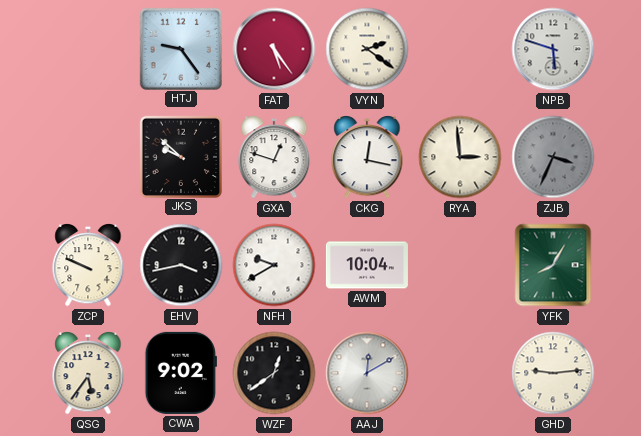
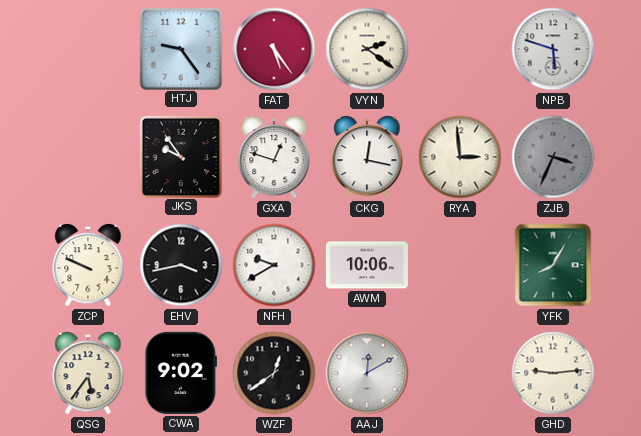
JKS: 9:52 -> 9:54
AWM: 10:04 -> 10:06
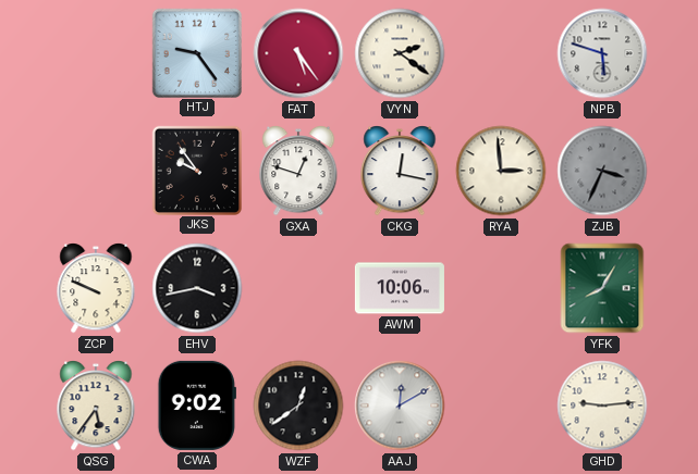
NFH: 9:40 -> none
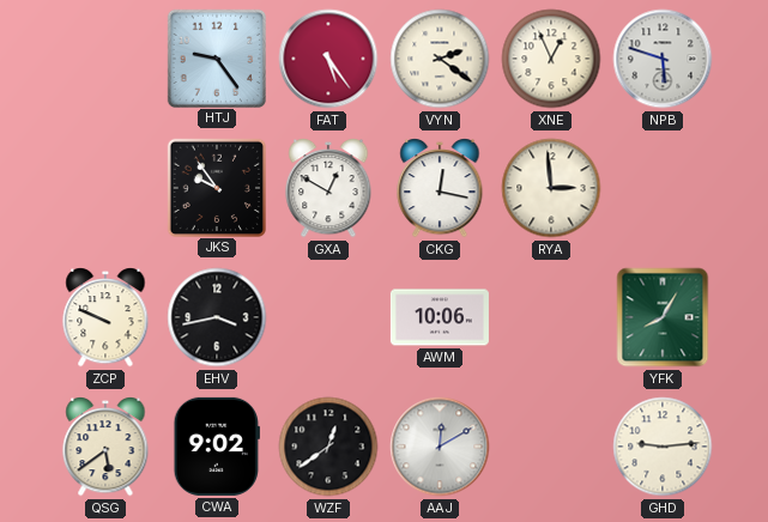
XNE: none -> 12:56
GXA: 12:48 -> 12:50
ZJB: 3:34 -> none
QSG: 5:36 -> 5:39
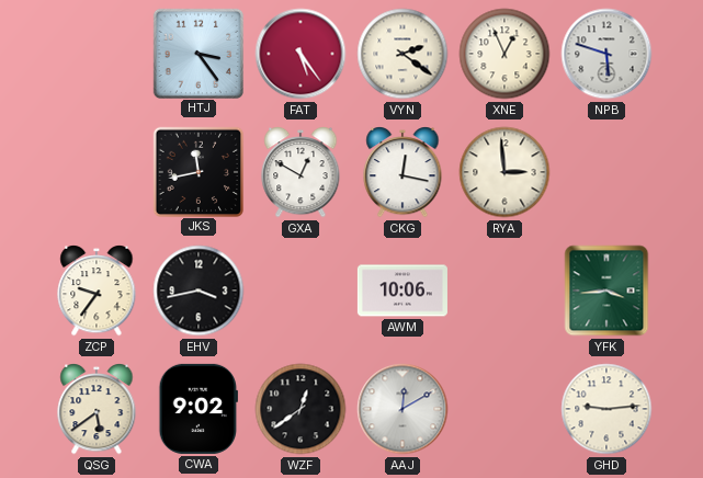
HTJ: 9:24 -> 3:24
JKS: 9:54 -> 11:43
ZCP: 9:49 -> 9:36
YFK: 8:05 -> 3:44
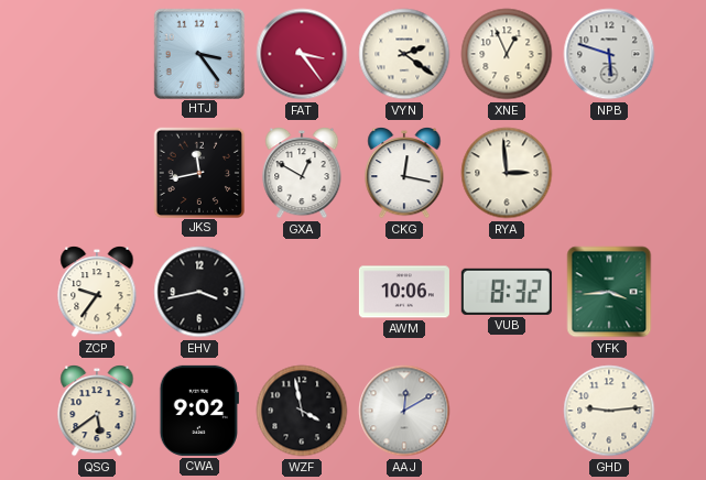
FAT: 5:24 -> 3:24
VUB: none -> 8:32
WZF: 12:39 -> 3:58
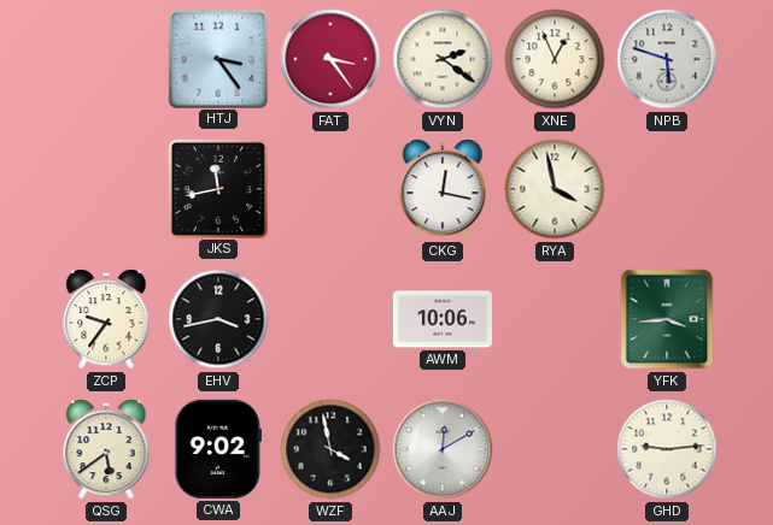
GXA: 12:50 -> none
RYA: 2:59 -> 3:58
VUB: 8:32 -> none
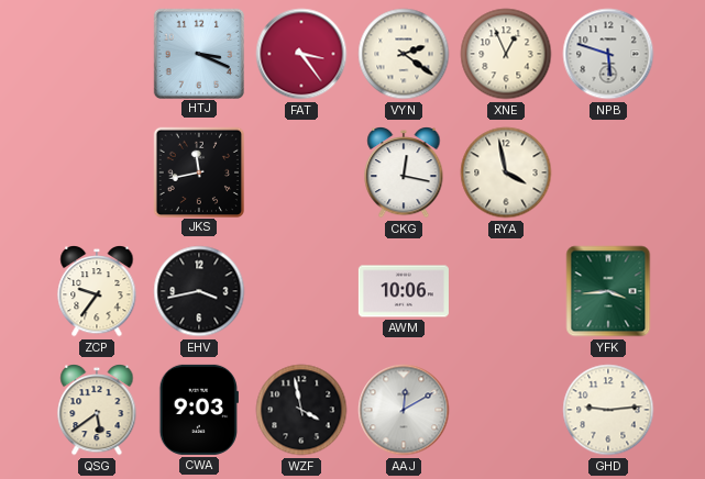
HTJ: 3:24 -> 3:19
CWA: 9:02 -> 9:03
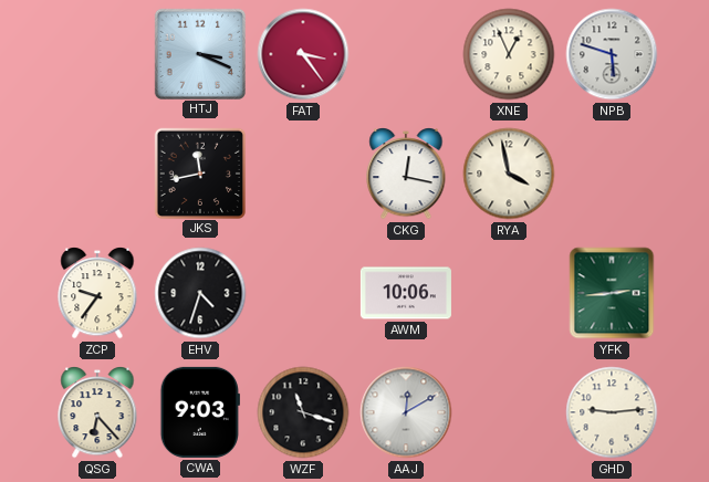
VYN: 2:21 -> none
EHV: 3:43 -> 4:33
YFK: 3:44 -> 2:44
QSG: 5:39 -> 6:23
WZF: 3:58 -> 11:18
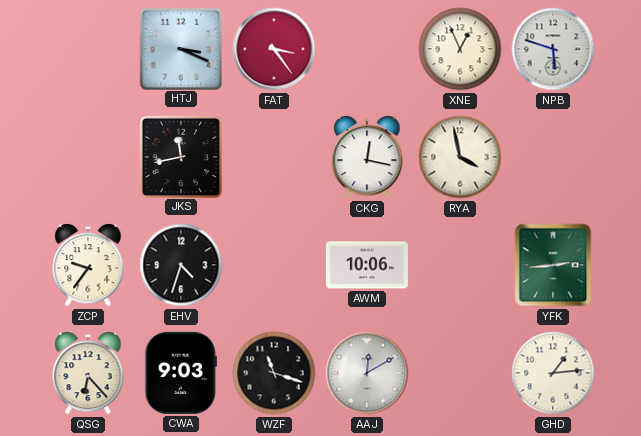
GHD: 9:14 -> 1:14
